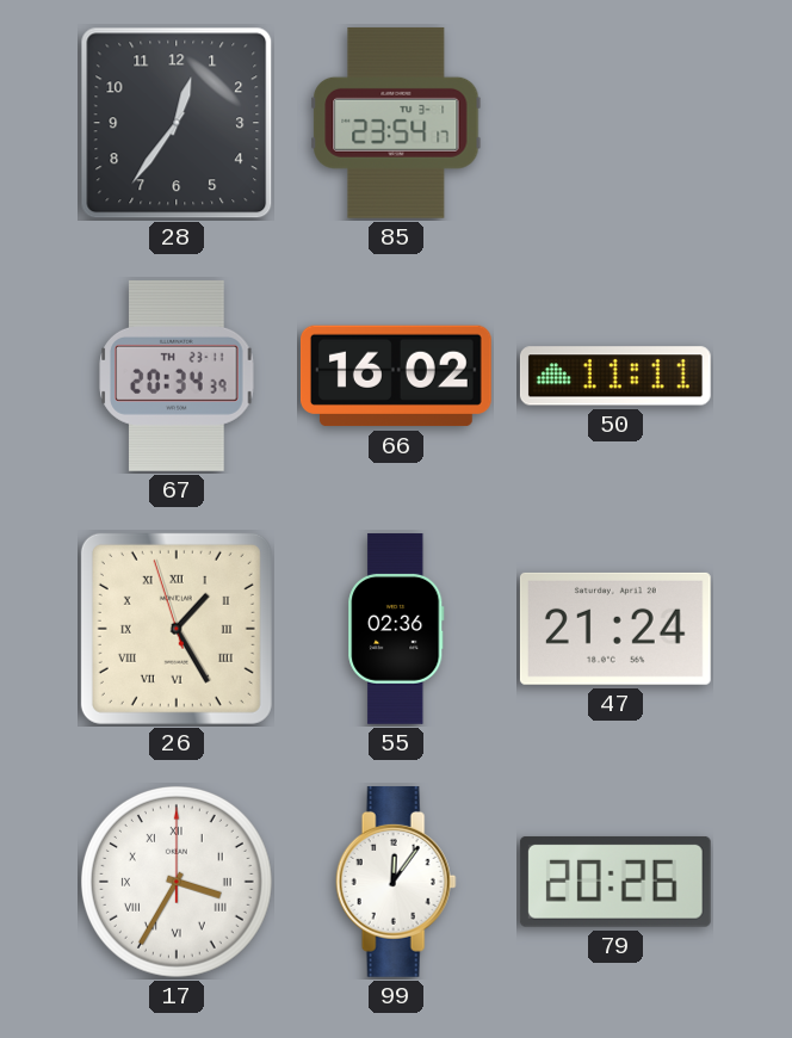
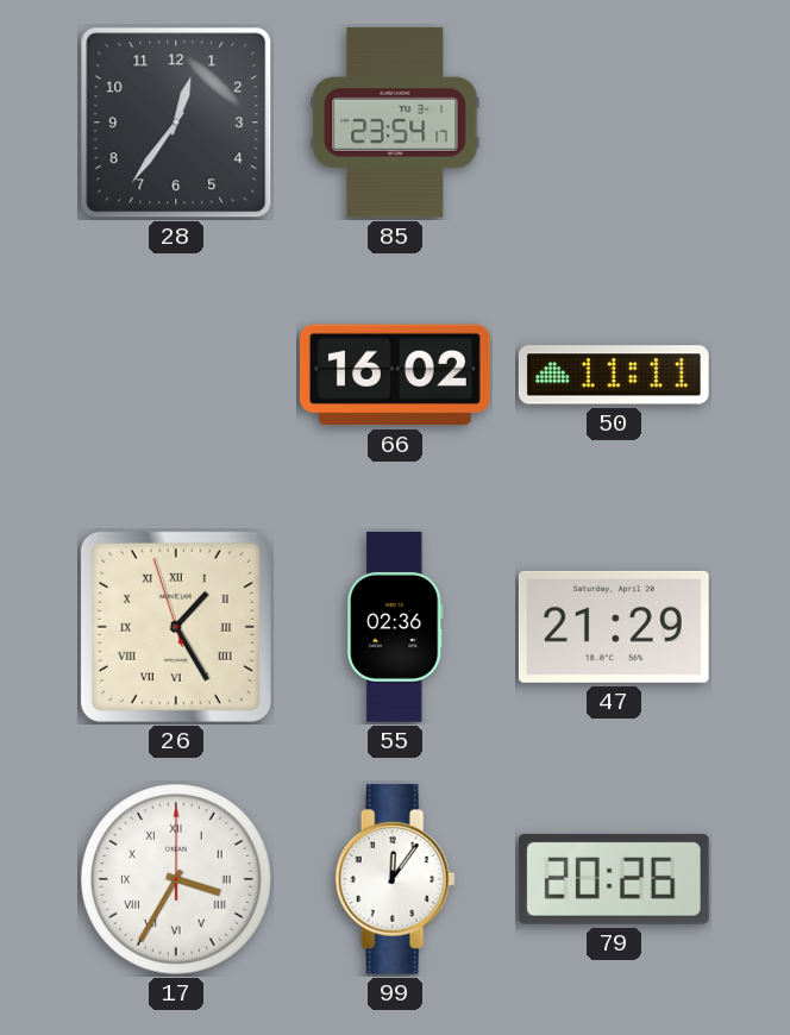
67: 20:34 -> none
47: 21:24 -> 21:29
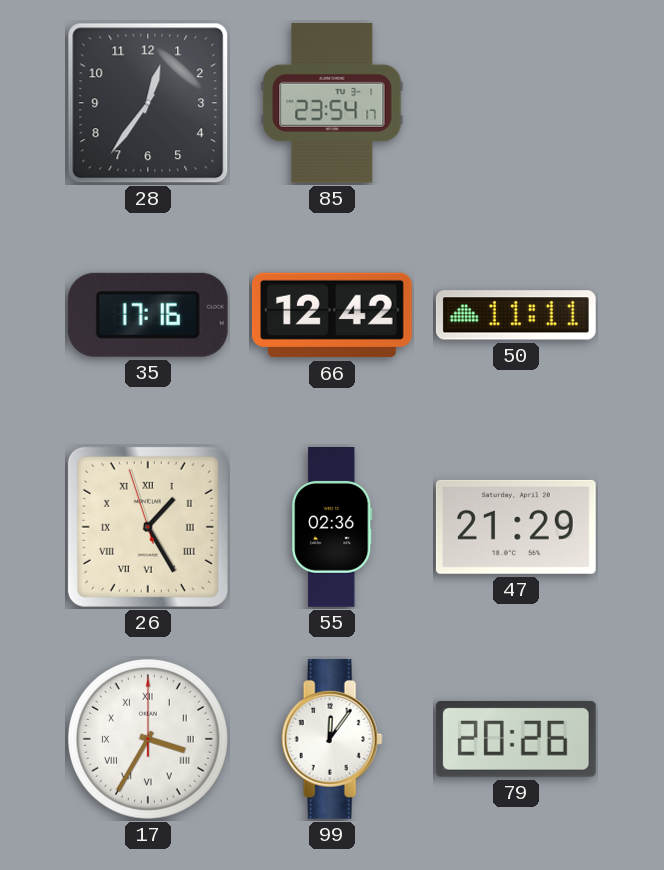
35: none -> 17:16
66: 16:02 -> 12:42
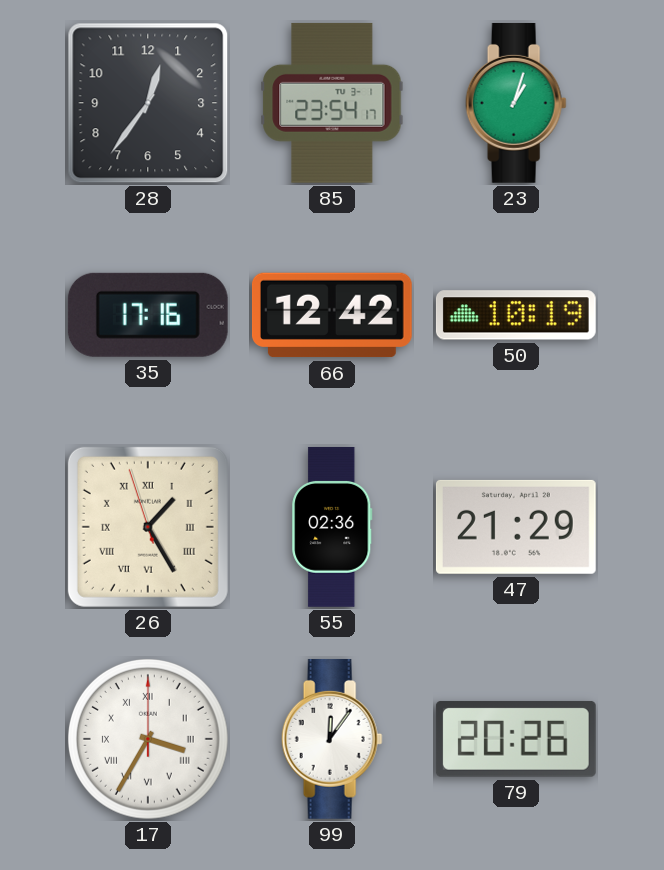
23: none -> 1:03
50: 11:11 -> 10:19
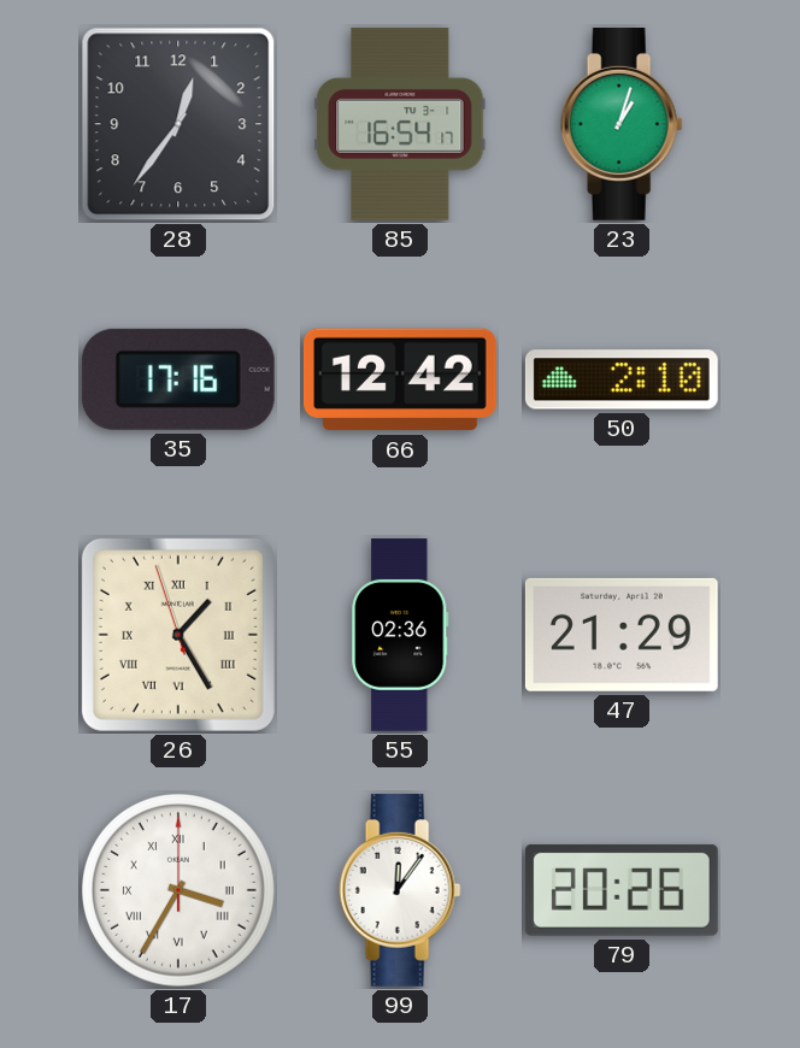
85: 23:54 -> 16:54
50: 10:19 -> 2:10
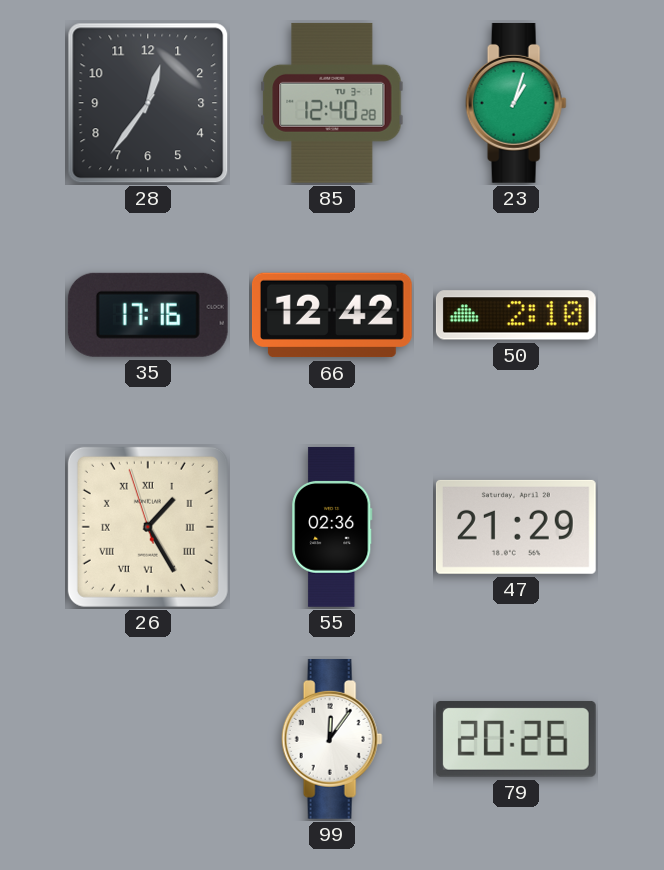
85: 16:54 -> 12:40
17: 3:35 -> none
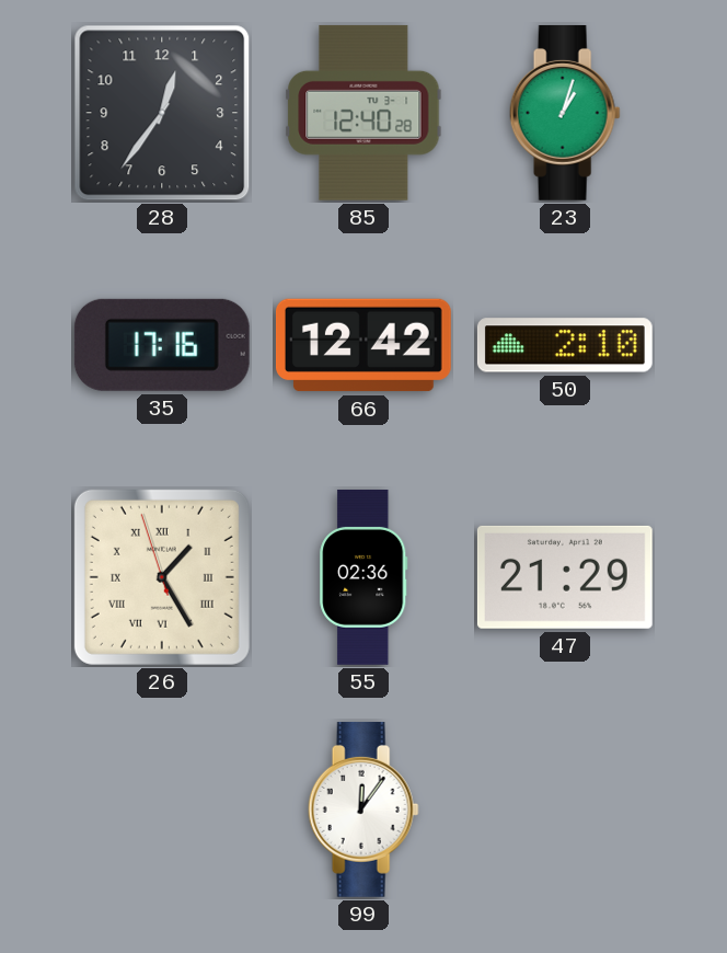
79: 20:26 -> none
